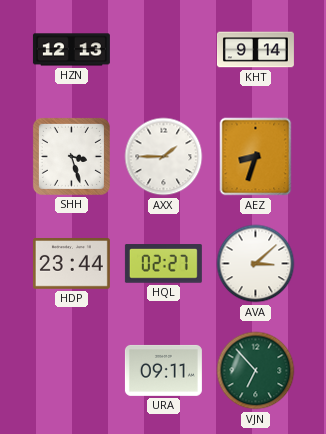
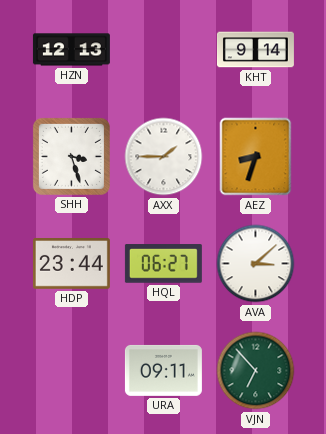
HQL: 02:27 -> 06:27
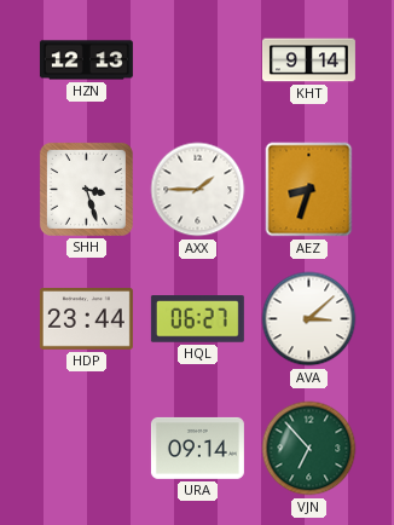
URA: 09:11 -> 09:14
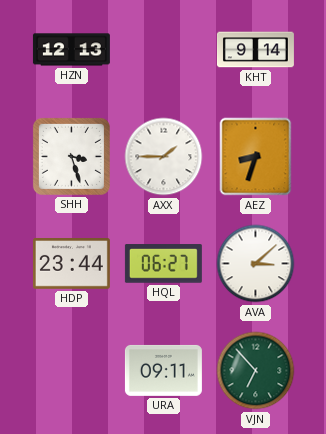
URA: 09:14 -> 09:11
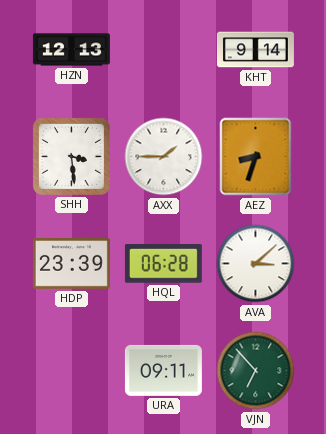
SHH: 3:27 -> 3:29
HDP: 23:44 -> 23:39
HQL: 06:27 -> 06:28
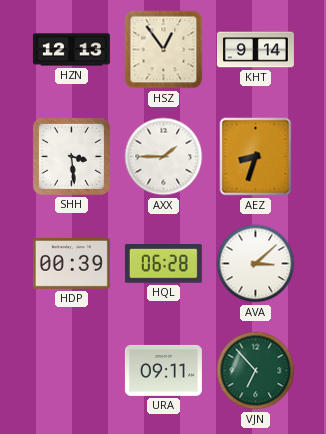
HSZ: none -> 12:54
HDP: 23:39 -> 00:39
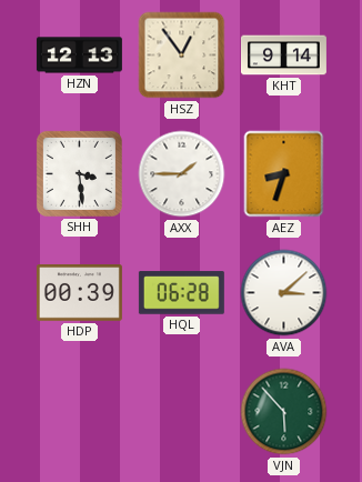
URA: 09:11 -> none
VJN: 6:53 -> 5:53
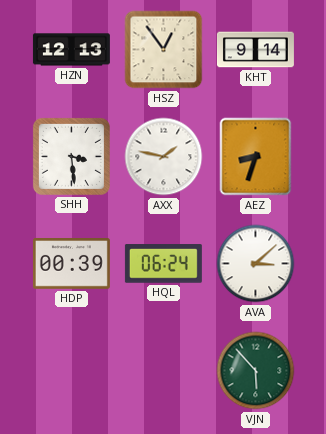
AXX: 1:45 -> 1:47
HQL: 06:28 -> 06:24
